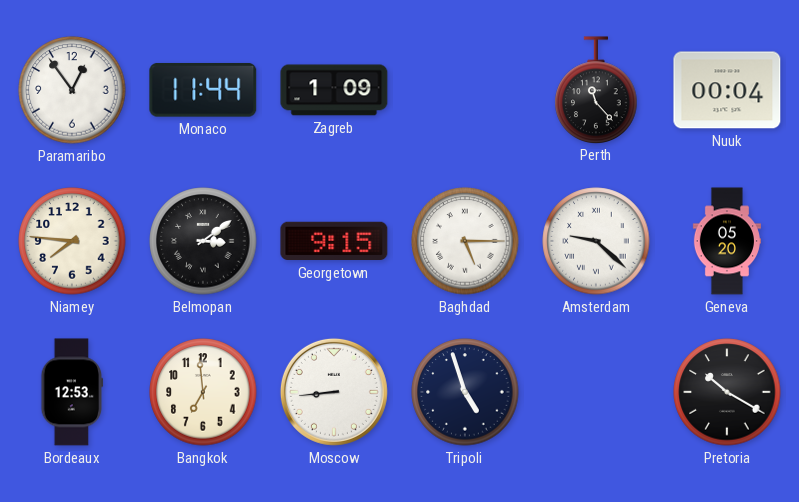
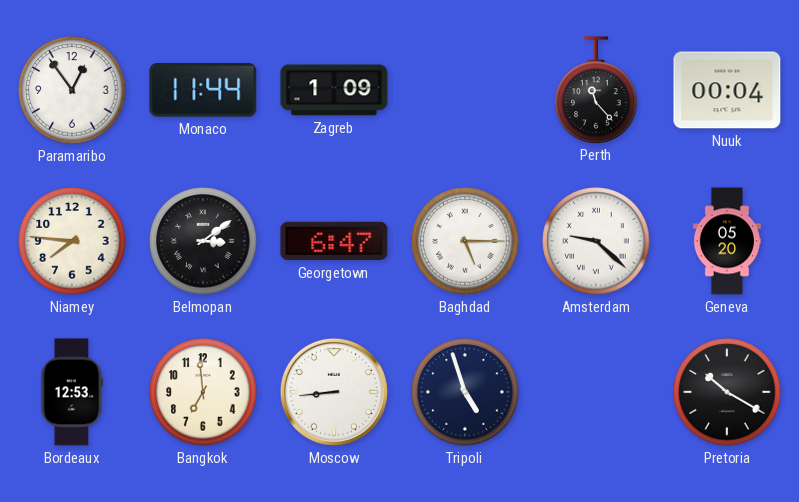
Georgetown: 9:15 -> 6:47
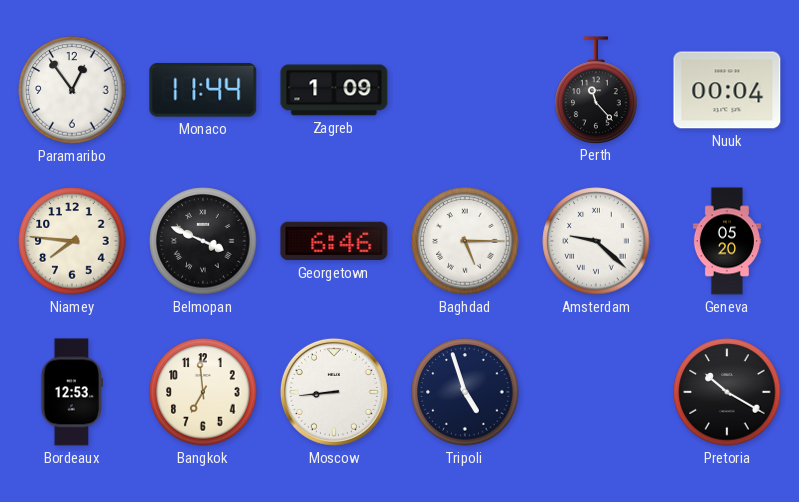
Belmopan: 3:09 -> 3:49
Georgetown: 6:47 -> 6:46
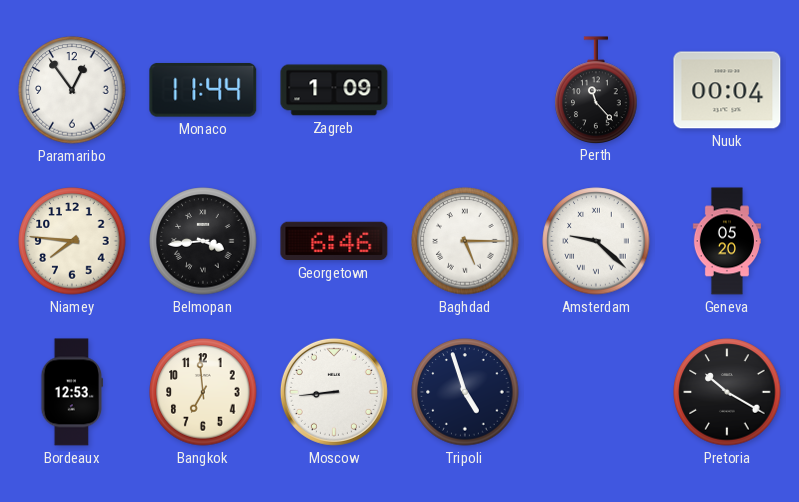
Belmopan: 3:49 -> 3:44
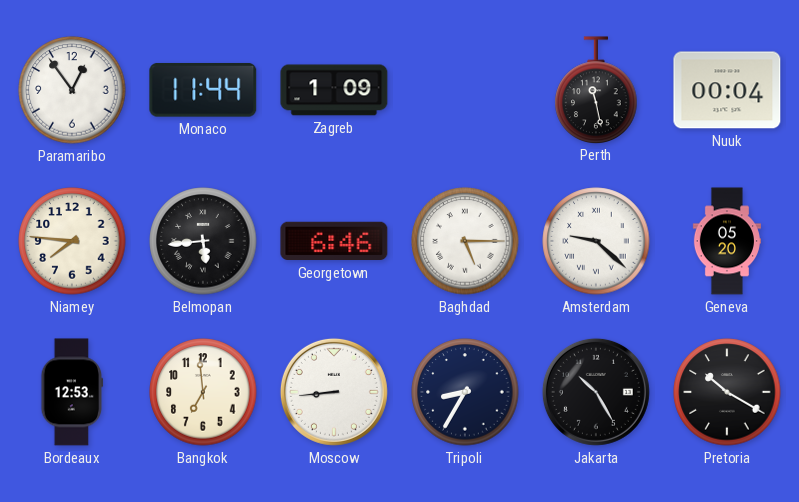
Perth: 11:23 -> 11:28
Belmopan: 3:44 -> 5:44
Tripoli: 4:57 -> 8:35
Jakarta: none -> 10:25
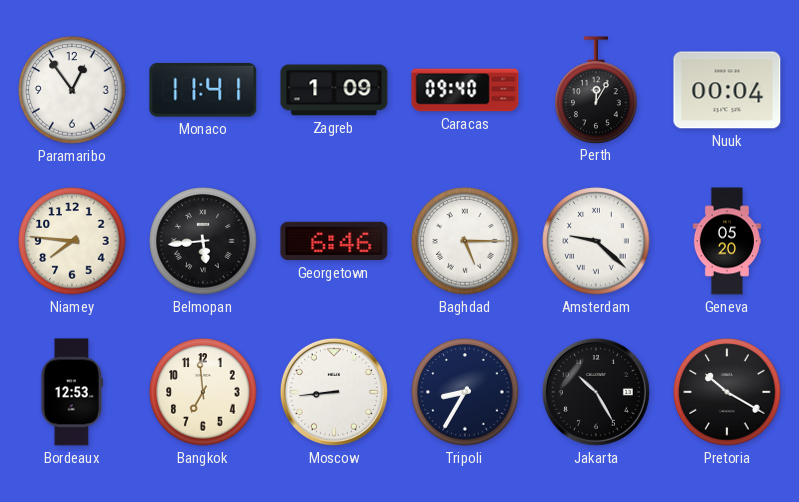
Monaco: 11:44 -> 11:41
Caracas: none -> 09:40
Perth: 11:28 -> 12:05
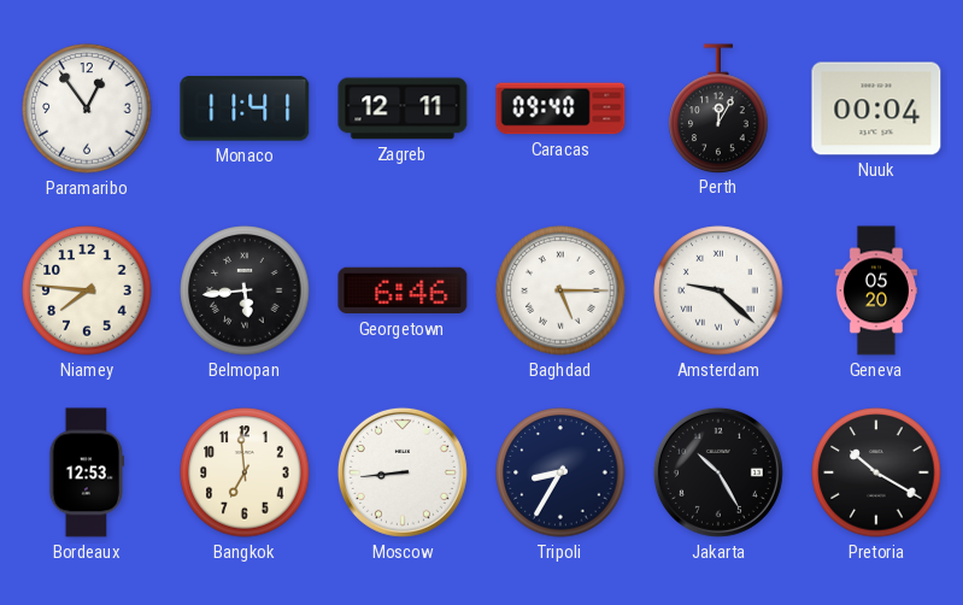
Zagreb: 1:09 -> 12:11
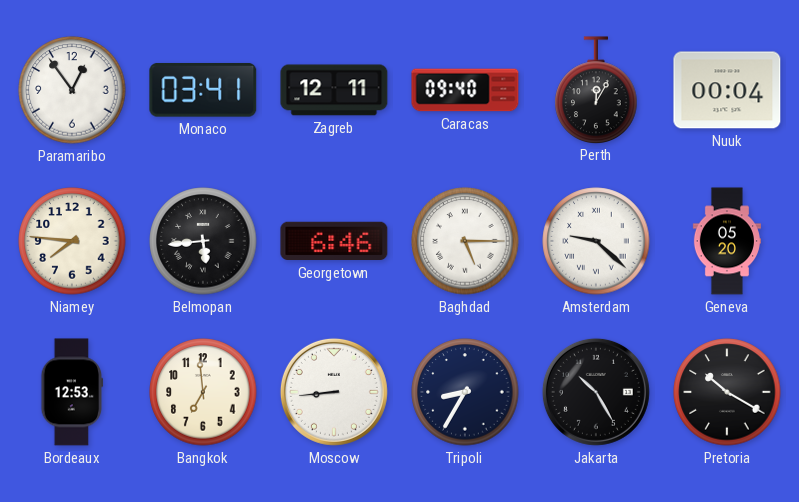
Monaco: 11:41 -> 03:41
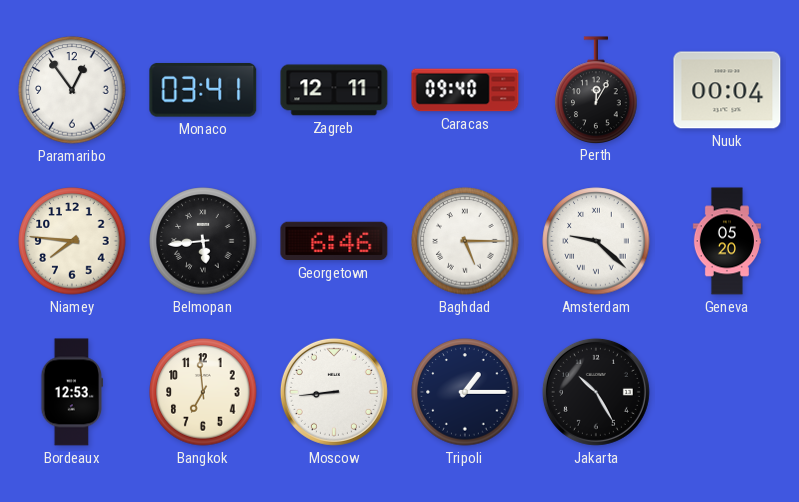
Tripoli: 8:35 -> 1:15
Pretoria: 10:20 -> none
